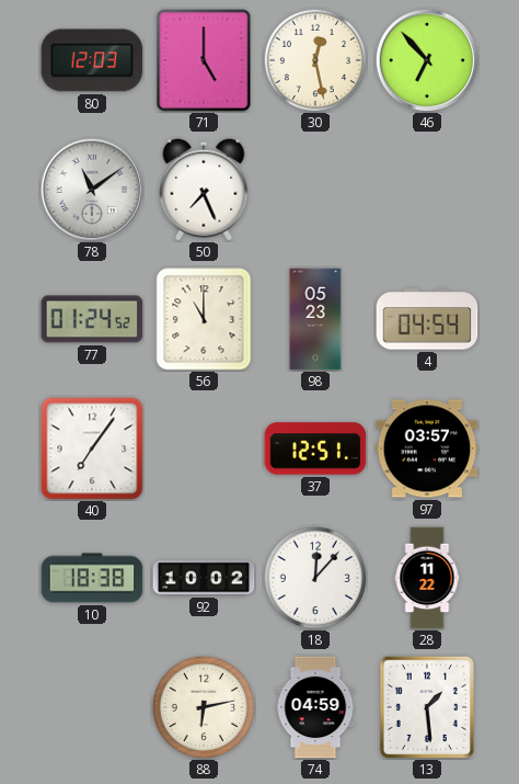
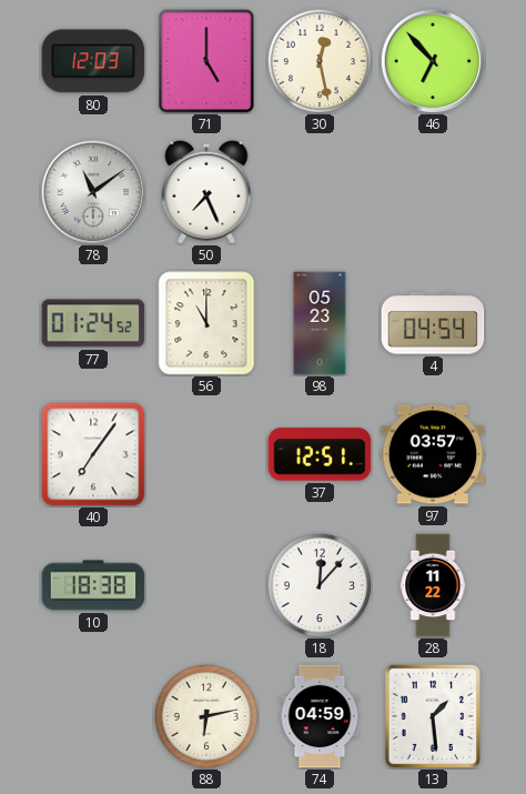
92: 10:02 -> none
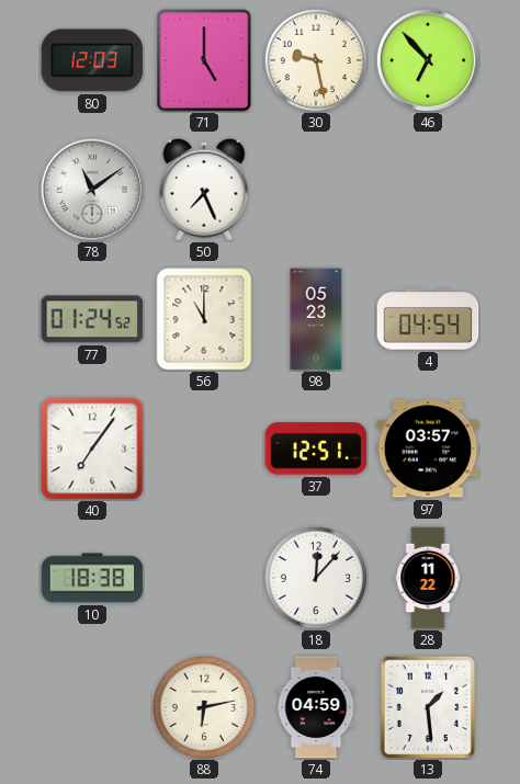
30: 12:28 -> 9:28
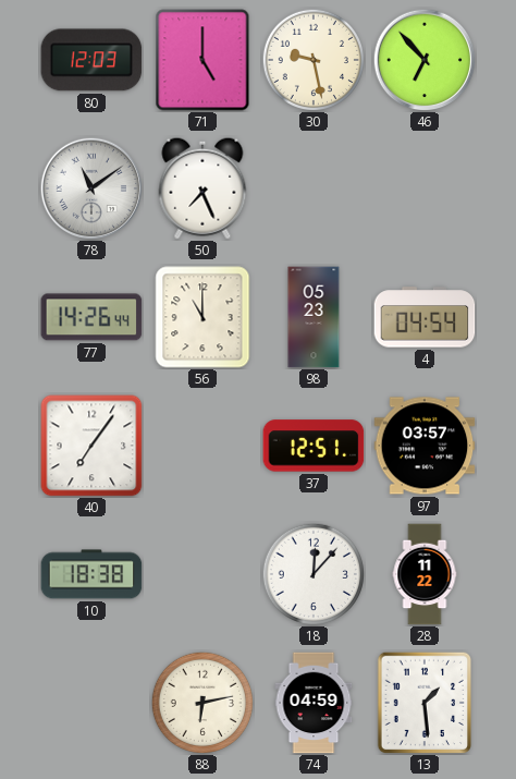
77: 01:24 -> 14:26
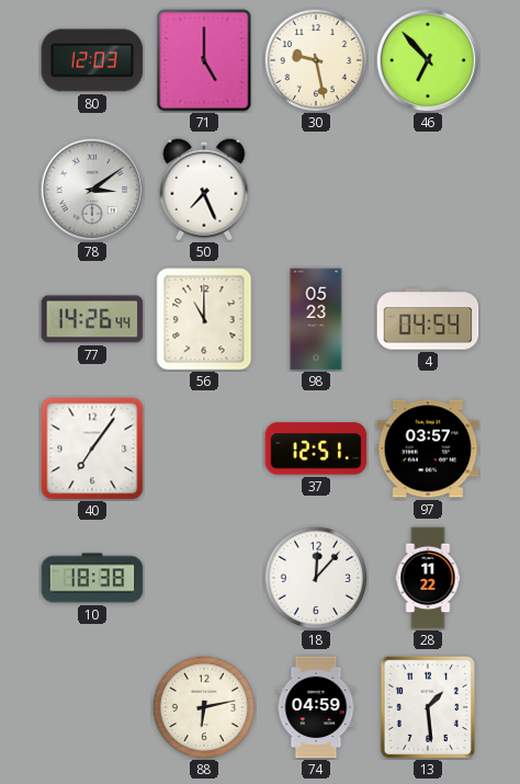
78: 11:09 -> 3:09
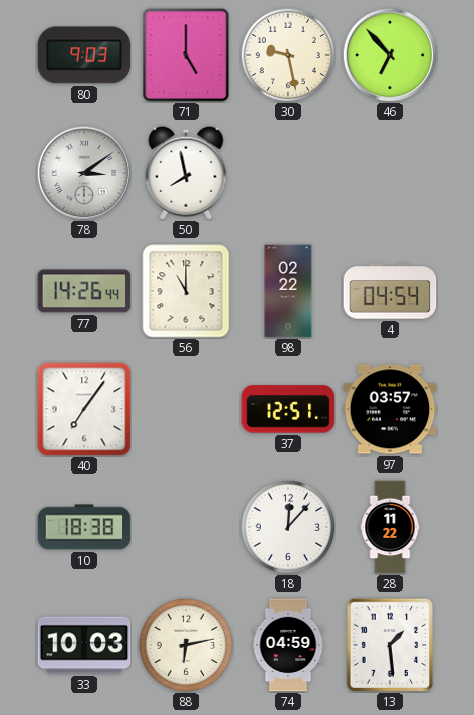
80: 12:03 -> 9:03
50: 7:26 -> 7:58
98: 05:23 -> 02:22
33: none -> 10:03
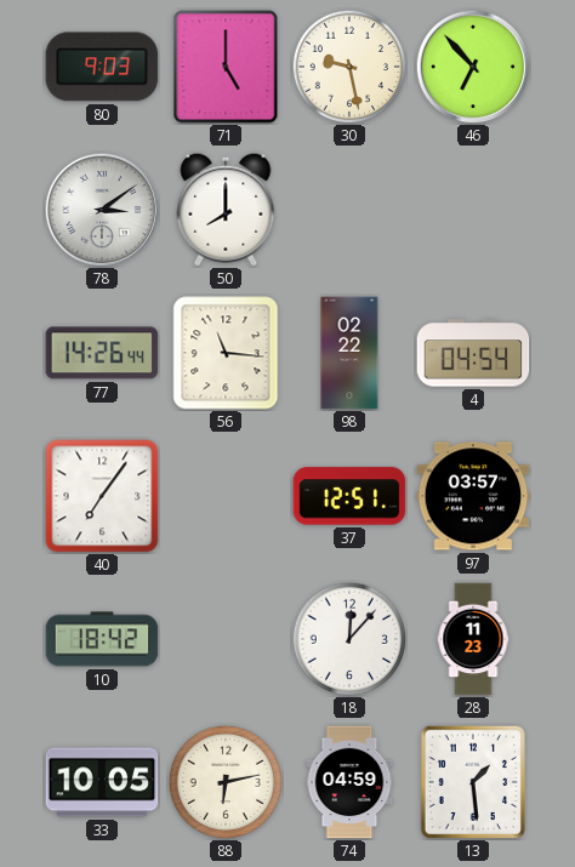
50: 7:58 -> 8:00
56: 11:00 -> 11:16
10: 18:38 -> 18:42
28: 11:22 -> 11:23
33: 10:03 -> 10:05
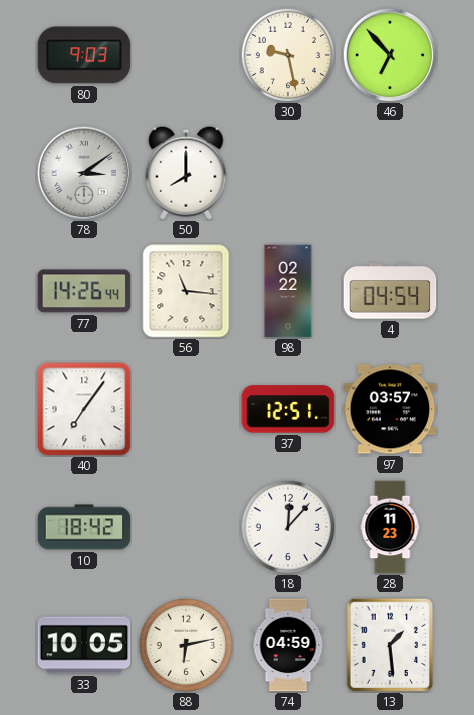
71: 5:00 -> none
